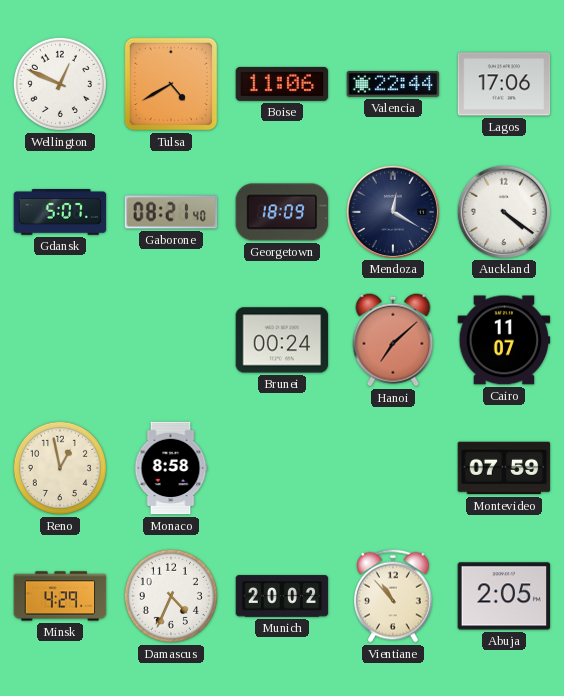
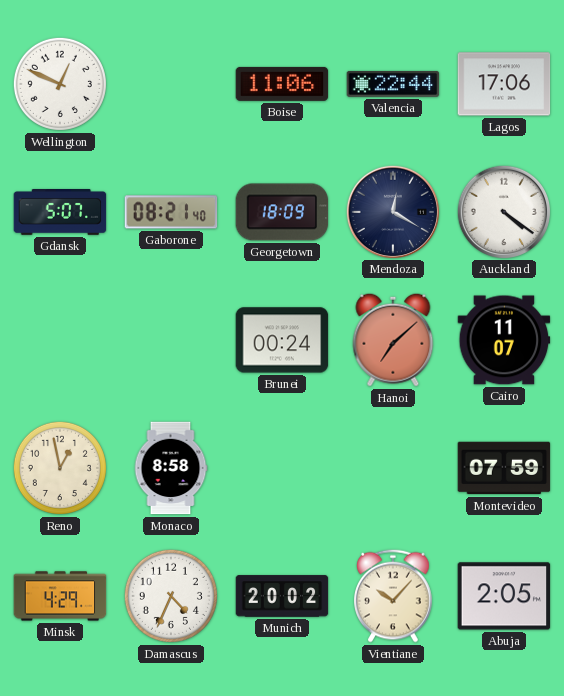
Tulsa: 4:40 -> none
Vientiane: 10:53 -> 10:07
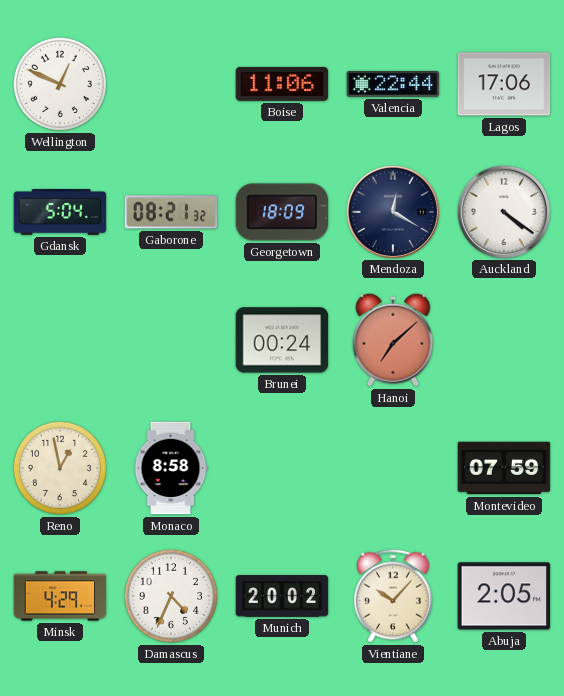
Gdansk: 5:07 -> 5:04
Gaborone: 08:21:40 -> 08:21:32
Cairo: 11:07 -> none
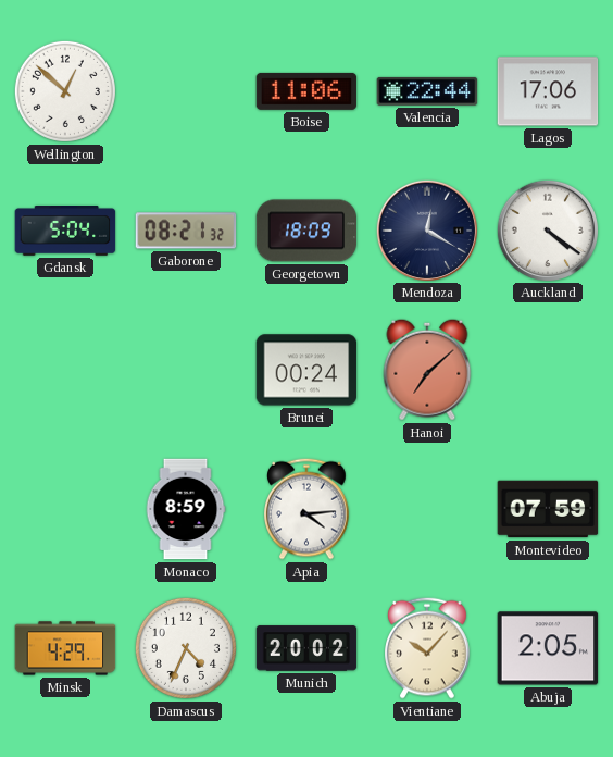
Wellington: 12:49 -> 12:52
Reno: 12:58 -> none
Monaco: 8:58 -> 8:59
Apia: none -> 4:14
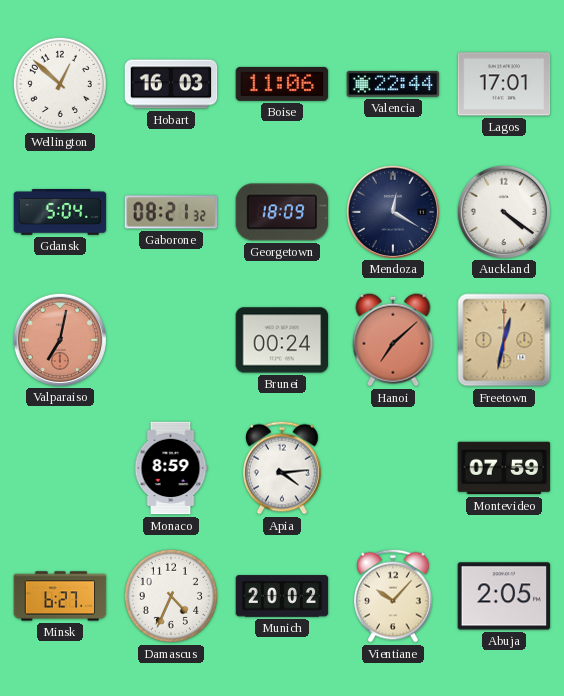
Hobart: none -> 16:03
Lagos: 17:06 -> 17:01
Valparaiso: none -> 7:02
Freetown: none -> 12:32
Minsk: 4:29 -> 6:27
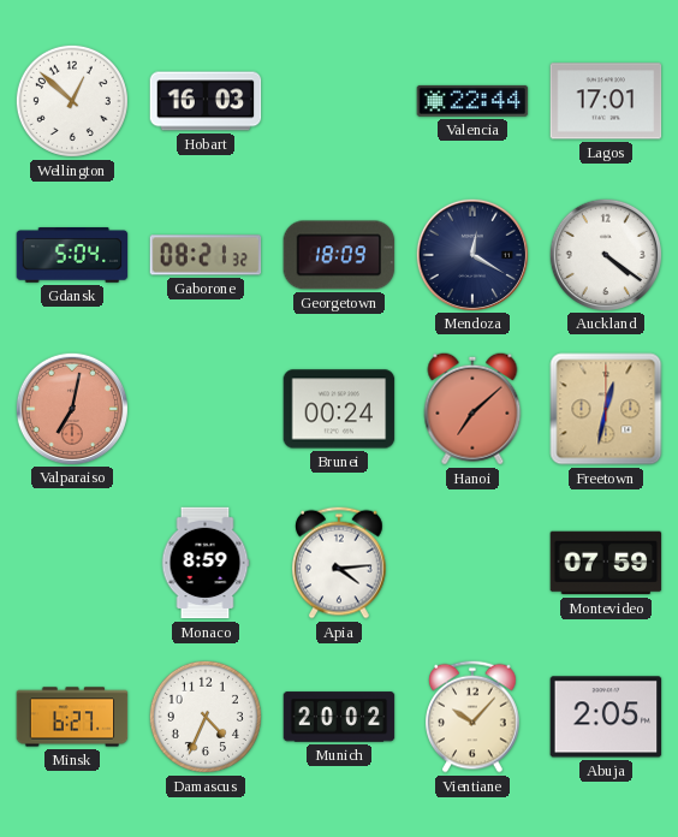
Boise: 11:06 -> none
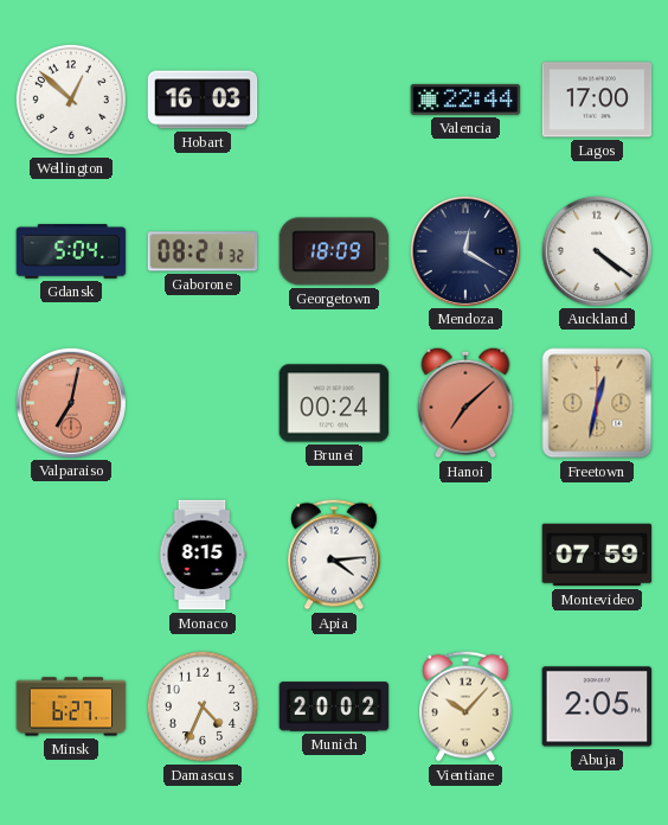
Lagos: 17:01 -> 17:00
Monaco: 8:59 -> 8:15
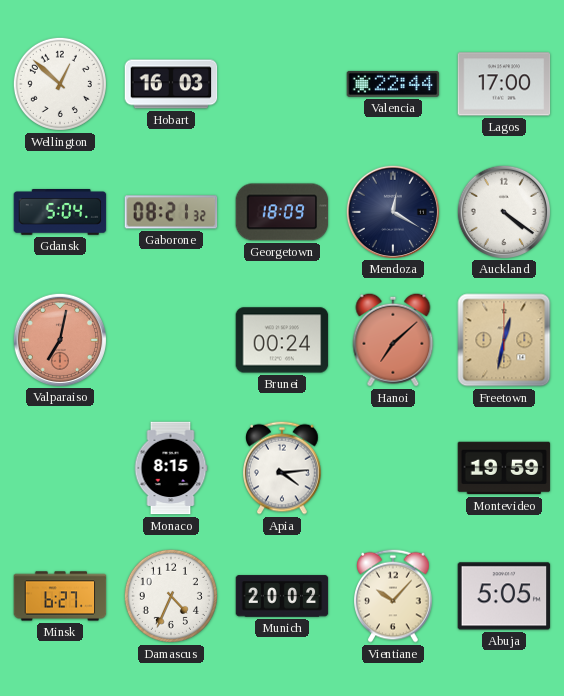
Montevideo: 07:59 -> 19:59
Abuja: 2:05 -> 5:05
